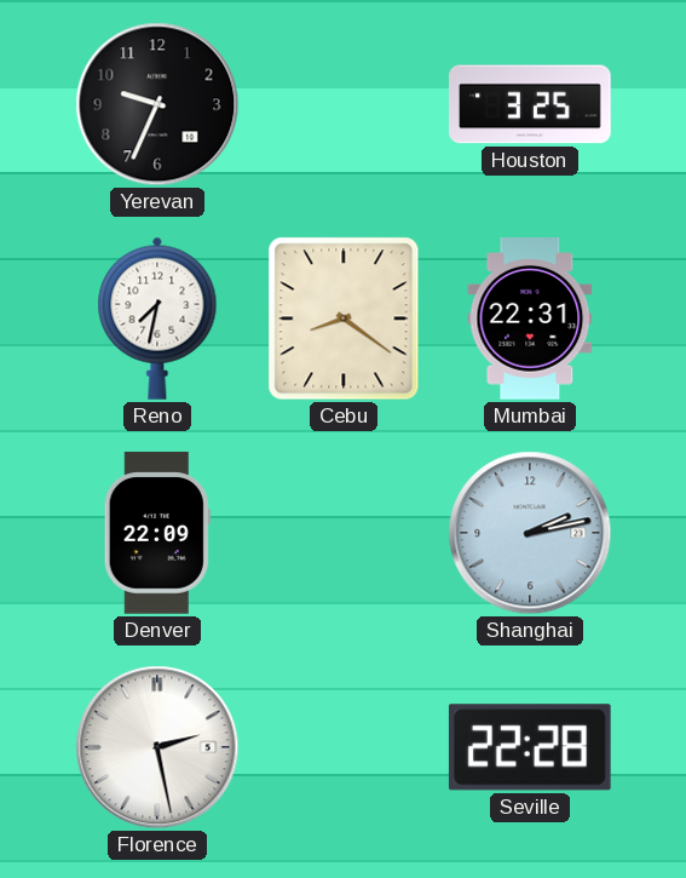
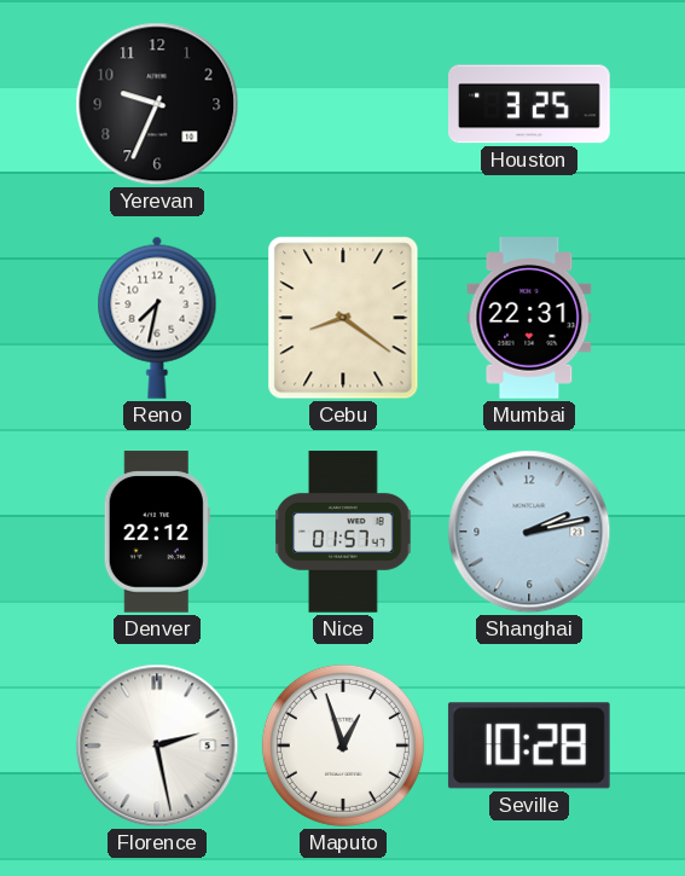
Denver: 22:09 -> 22:12
Nice: none -> 01:57
Maputo: none -> 12:57
Seville: 22:28 -> 10:28
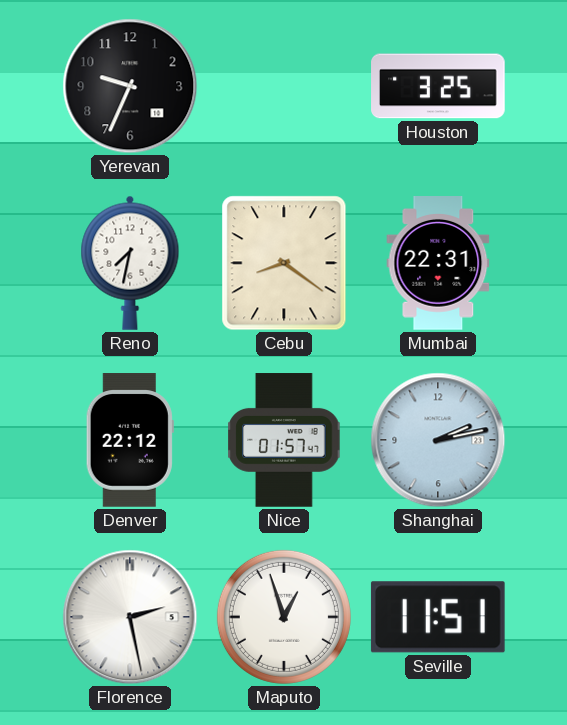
Seville: 10:28 -> 11:51
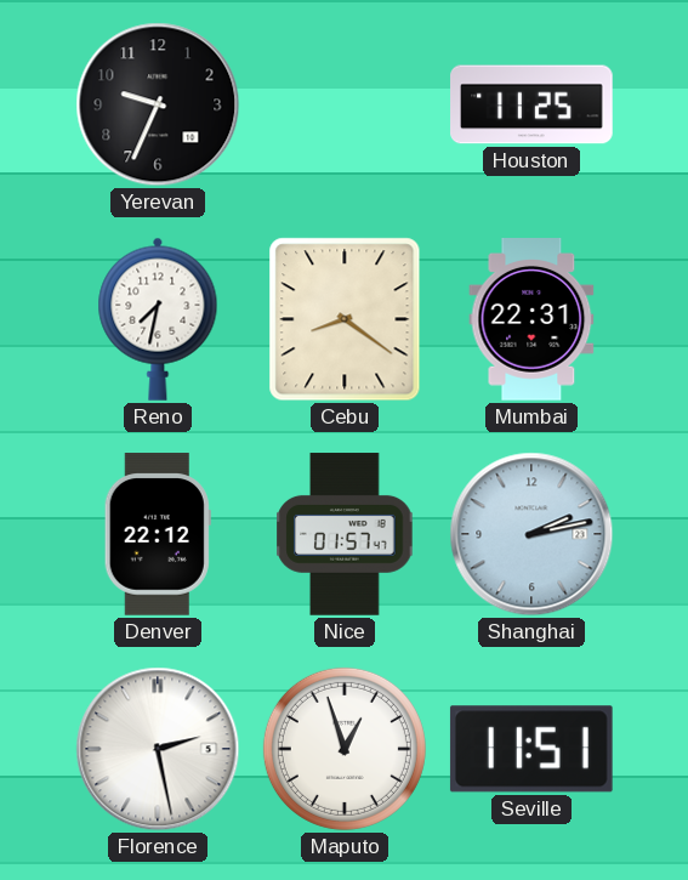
Houston: 3:25 -> 11:25
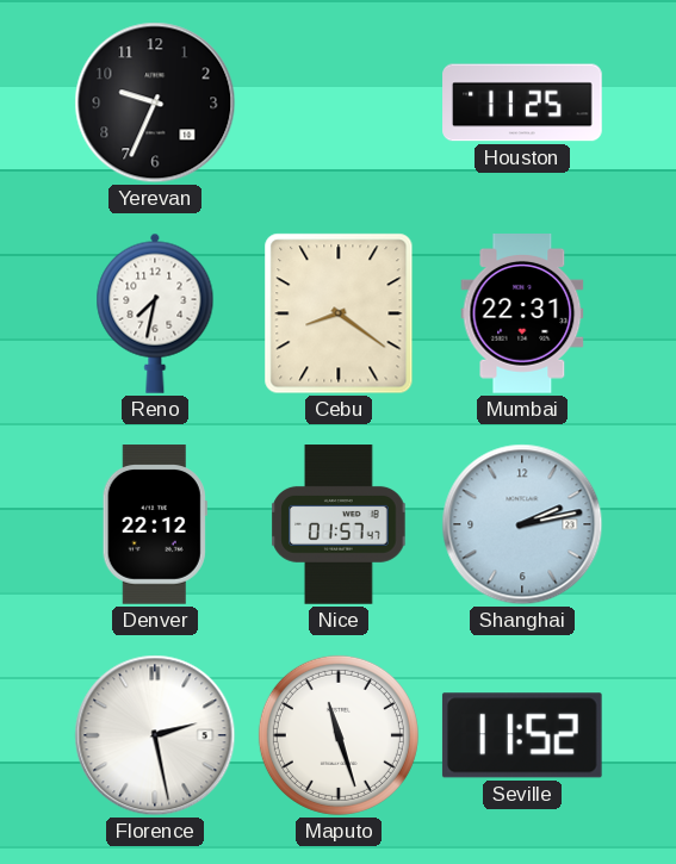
Maputo: 12:57 -> 11:27
Seville: 11:51 -> 11:52
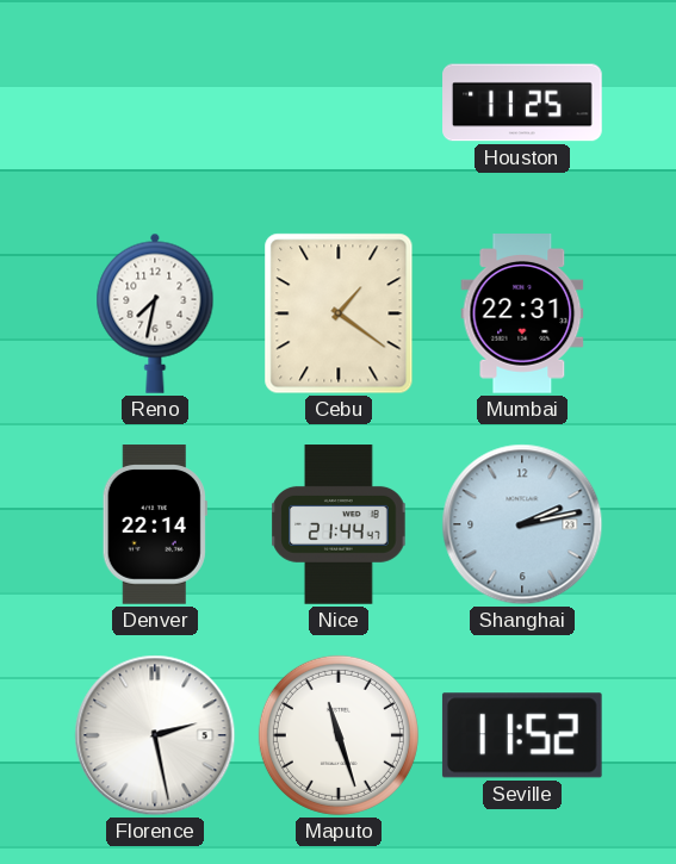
Yerevan: 9:34 -> none
Cebu: 8:21 -> 1:21
Denver: 22:12 -> 22:14
Nice: 01:57 -> 21:44
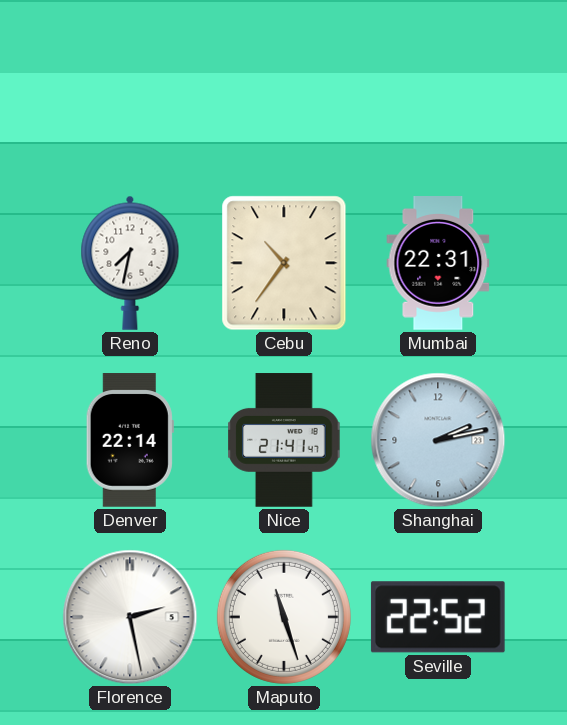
Houston: 11:25 -> none
Cebu: 1:21 -> 10:36
Nice: 21:44 -> 21:41
Seville: 11:52 -> 22:52
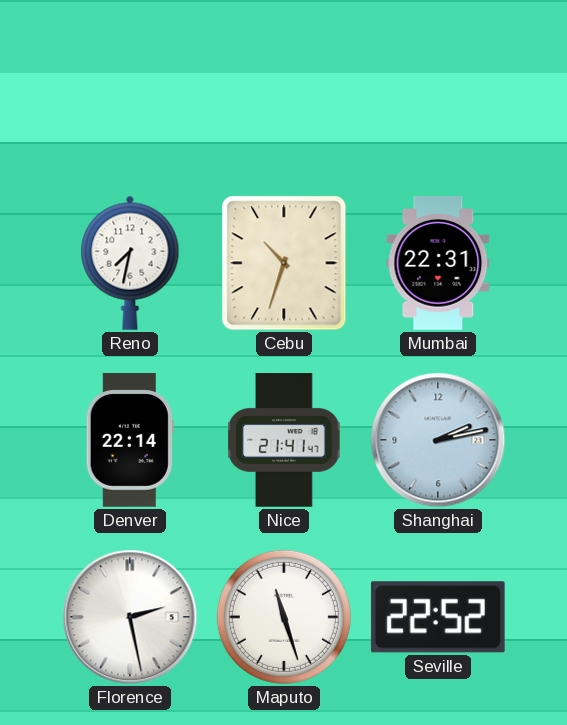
Cebu: 10:36 -> 10:33
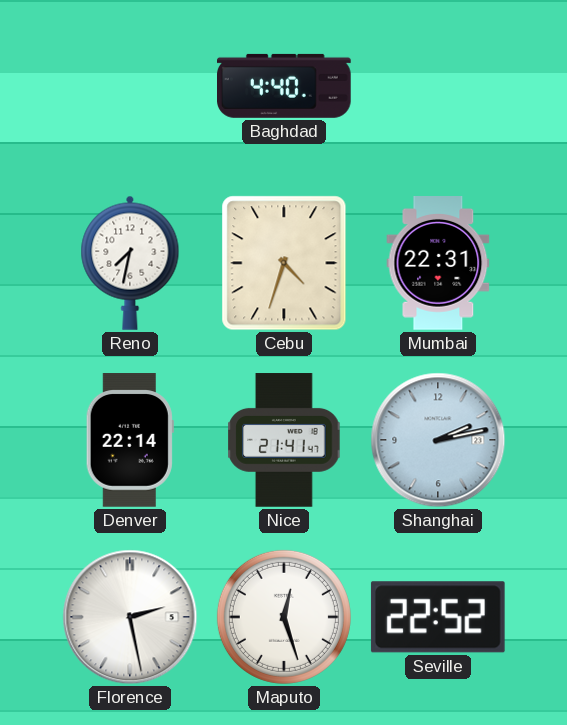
Baghdad: none -> 4:40
Cebu: 10:33 -> 4:33
Maputo: 11:27 -> 12:27
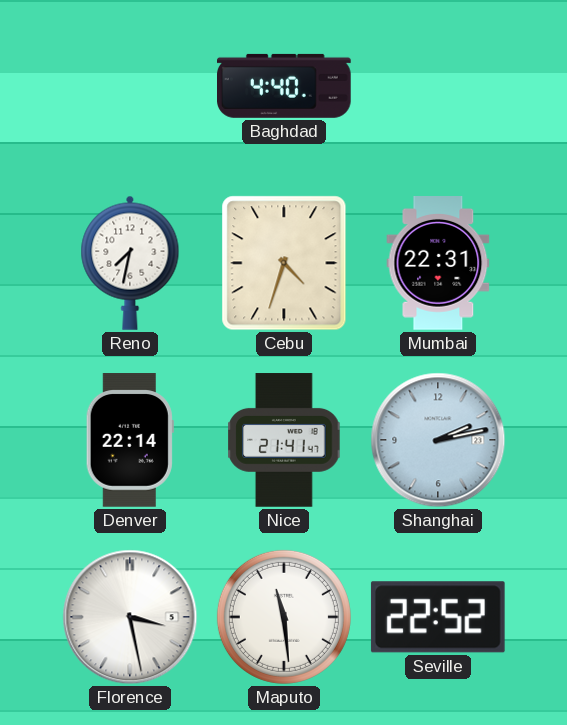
Florence: 2:28 -> 3:28
Maputo: 12:27 -> 11:29
